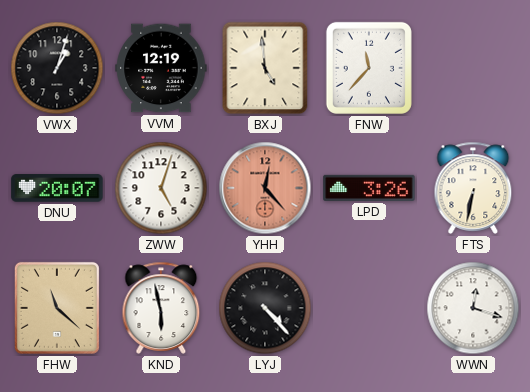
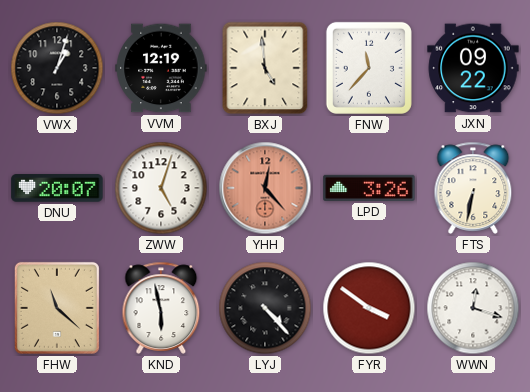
JXN: none -> 09:22
FYR: none -> 3:51
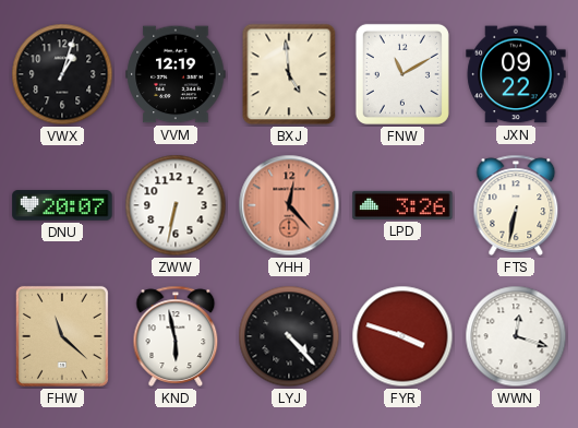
FNW: 11:37 -> 11:10
ZWW: 5:03 -> 6:32
FYR: 3:51 -> 3:48
